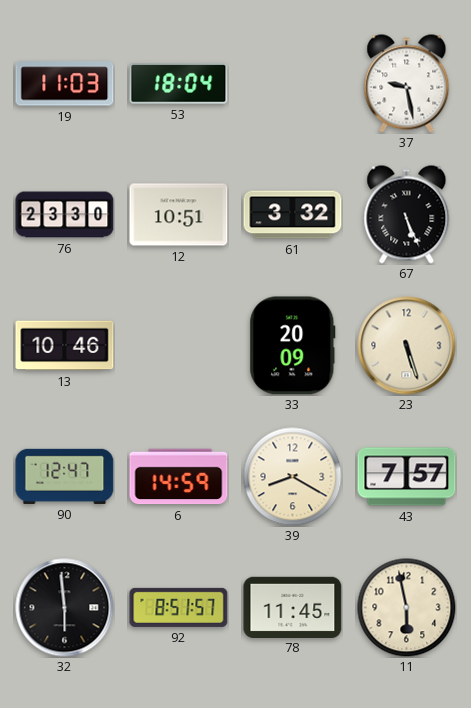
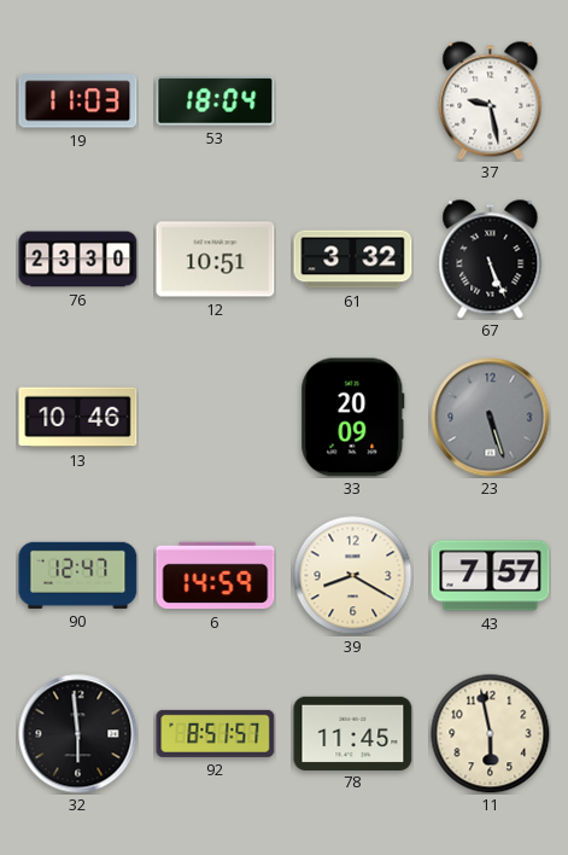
23 dial: cream -> grey
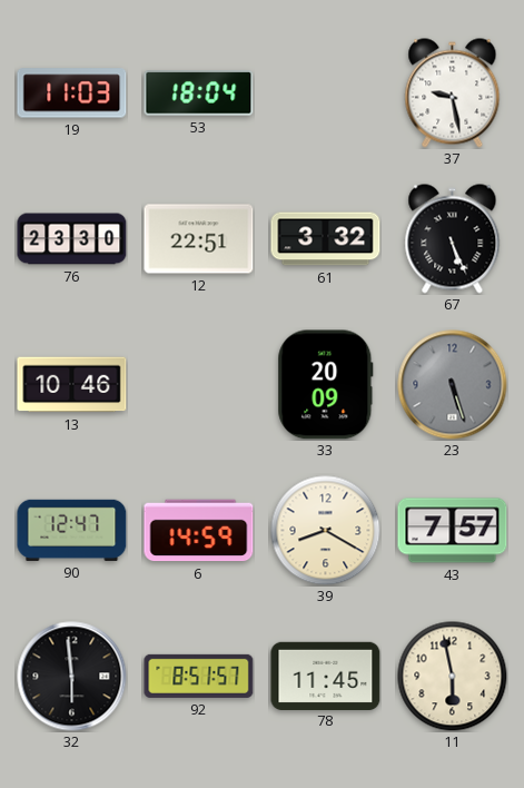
12: 10:51 -> 22:51
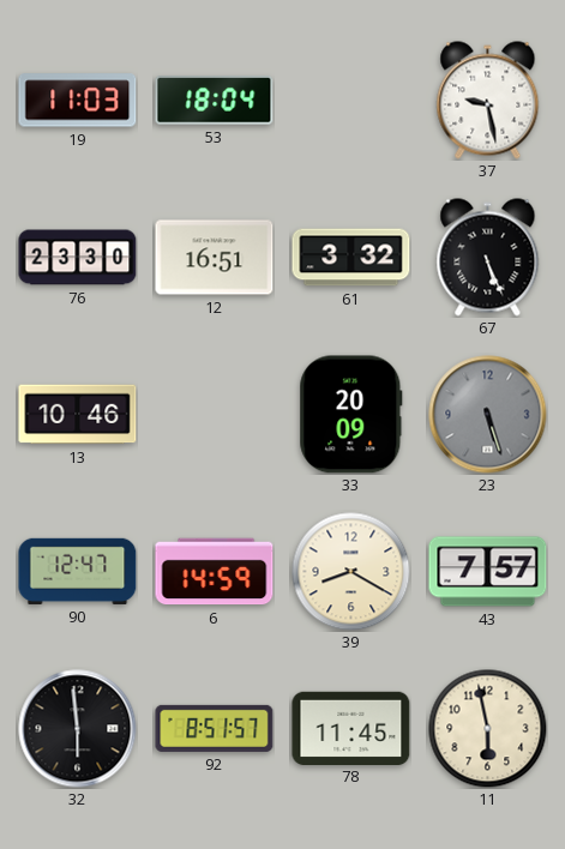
12: 22:51 -> 16:51
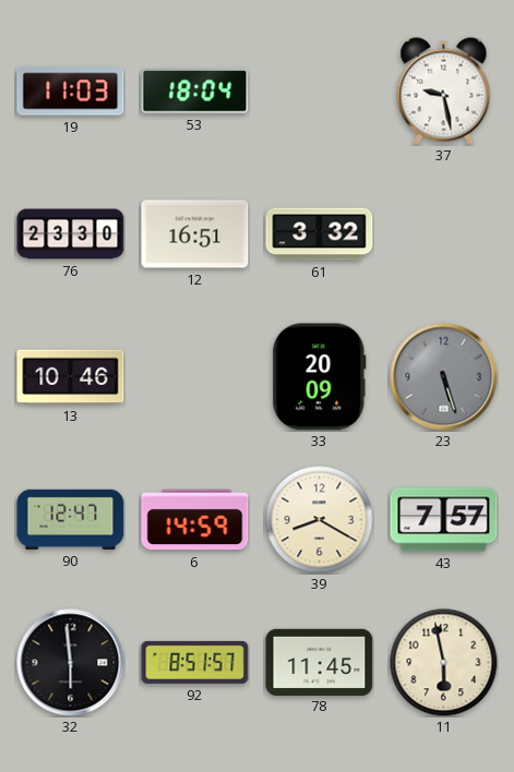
67: 5:26 -> none
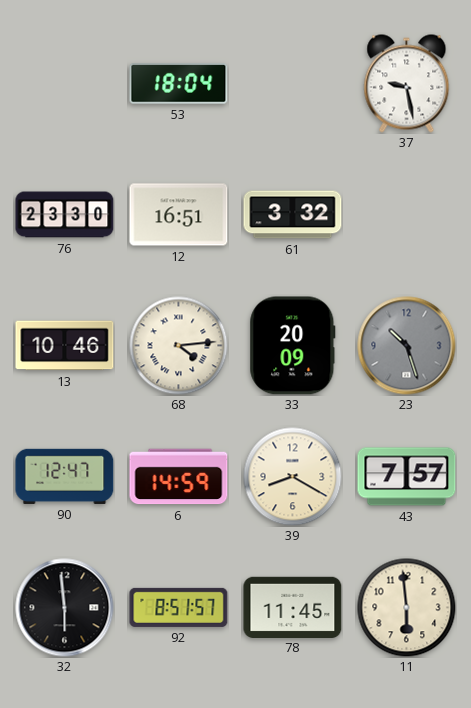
19: 11:03 -> none
68: none -> 4:14
23: 5:27 -> 10:27
11: 5:58 -> 5:59
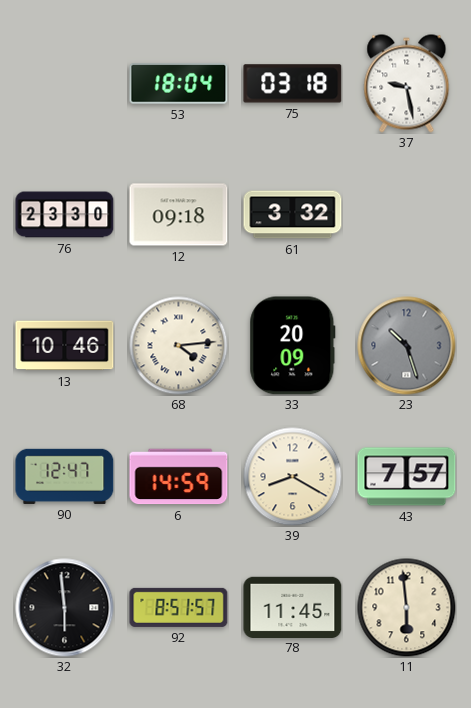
75: none -> 03:18
12: 16:51 -> 09:18
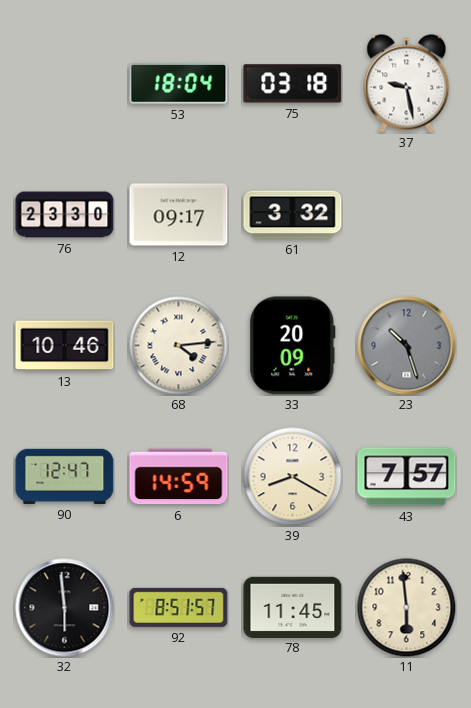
12: 09:18 -> 09:17
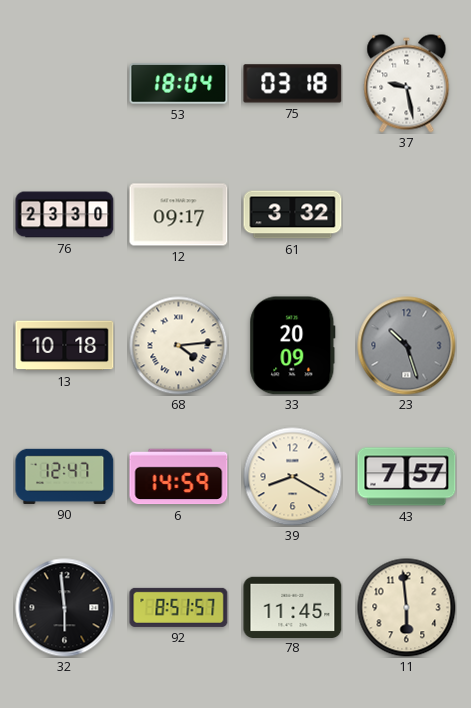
13: 10:46 -> 10:18
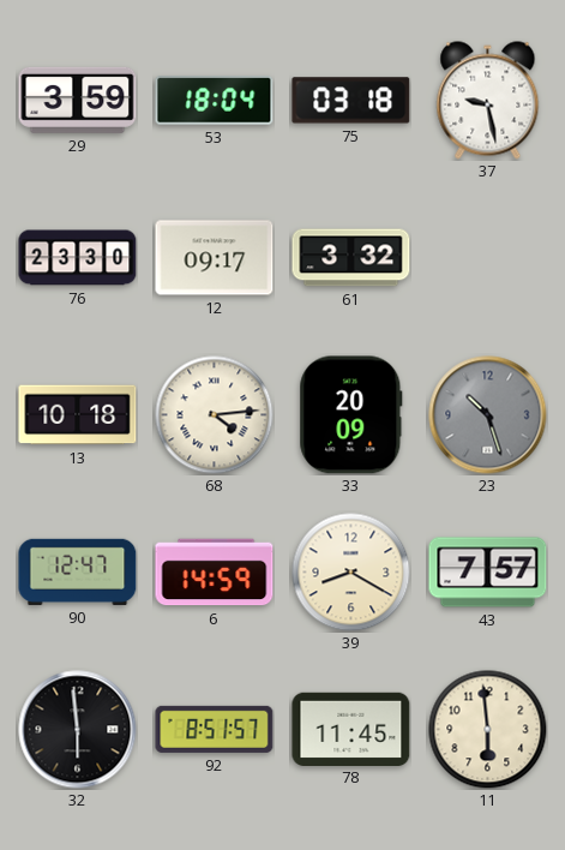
29: none -> 3:59
